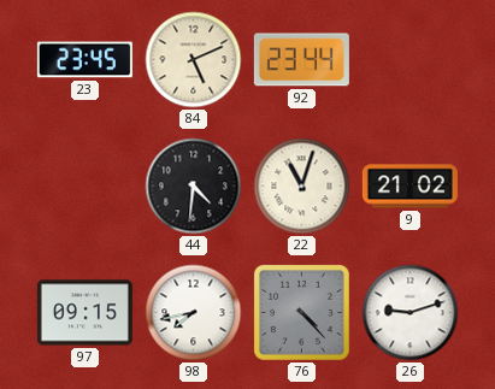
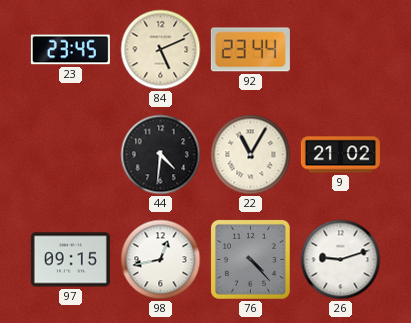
22: 11:03 -> 11:05
98: 7:43 -> 12:43
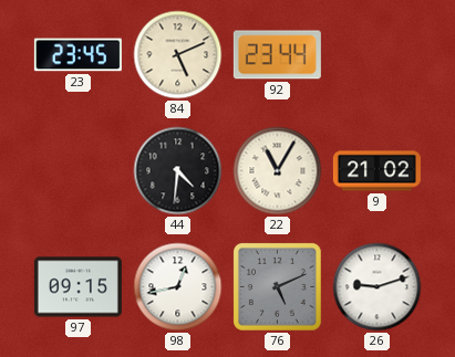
76: 4:23 -> 5:11
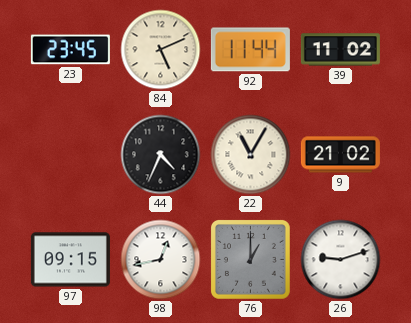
92: 23:44 -> 11:44
39: none -> 11:02
44: 4:31 -> 4:34
76: 5:11 -> 1:00
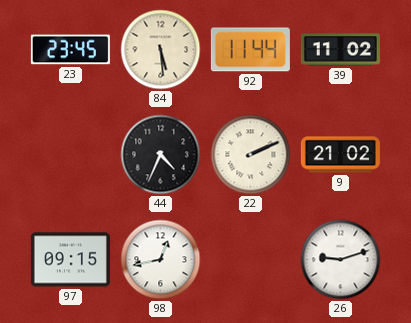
84: 5:11 -> 5:29
22: 11:05 -> 2:11
76: 1:00 -> none
